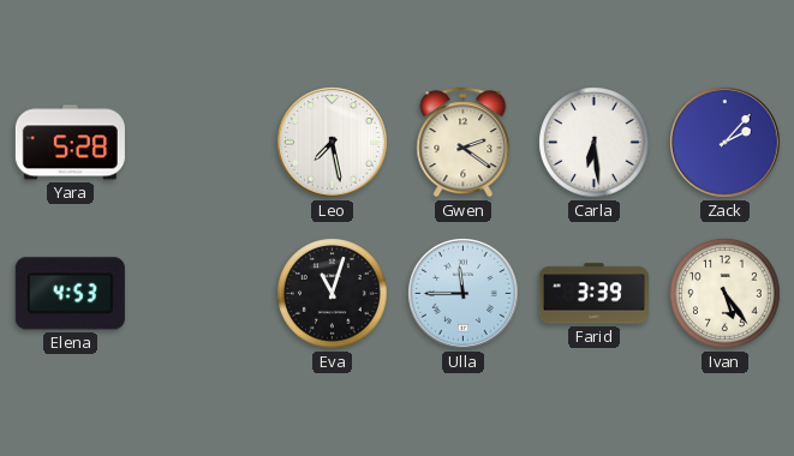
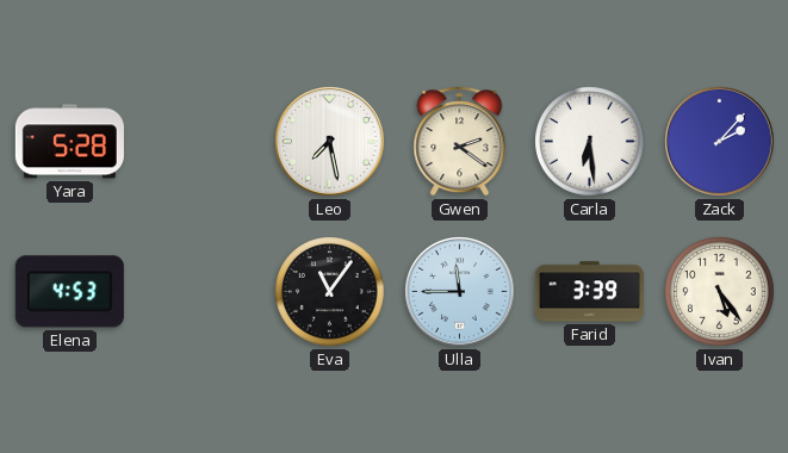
Eva: 11:03 -> 11:06
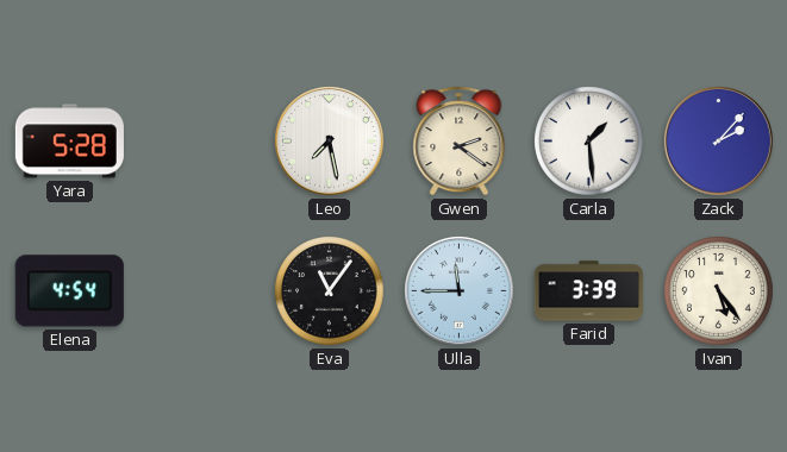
Carla: 6:29 -> 1:29
Elena: 4:53 -> 4:54
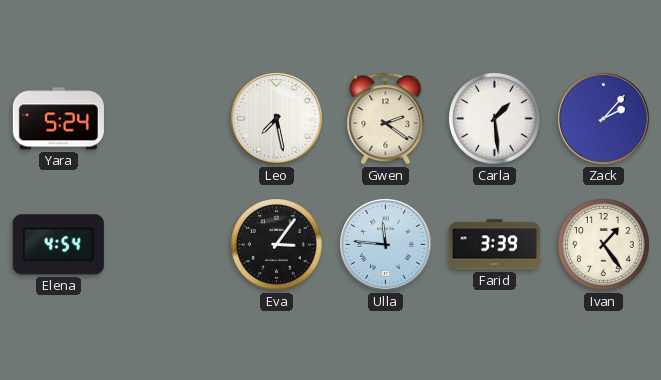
Yara: 5:28 -> 5:24
Eva: 11:06 -> 3:06
Ulla: 11:45 -> 11:46
Ivan: 5:24 -> 1:24
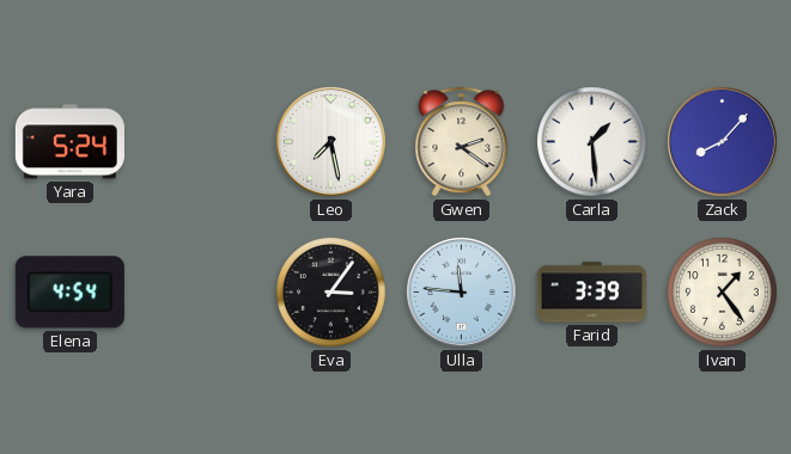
Zack: 2:07 -> 8:07
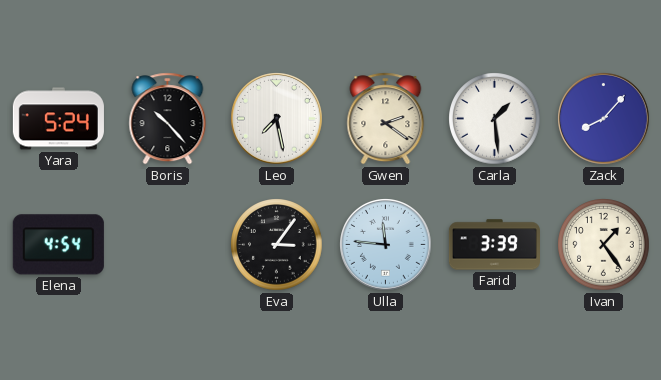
Boris: none -> 10:23
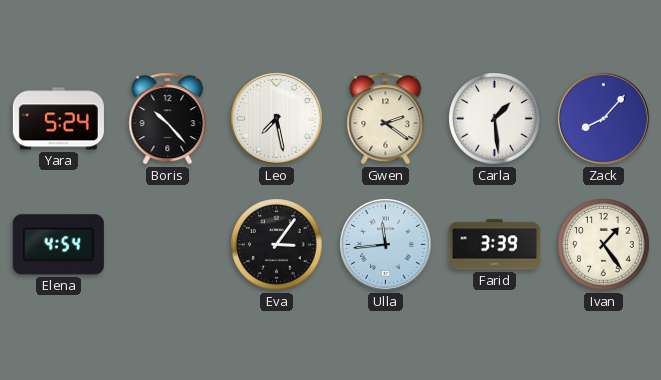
Ulla: 11:46 -> 11:44
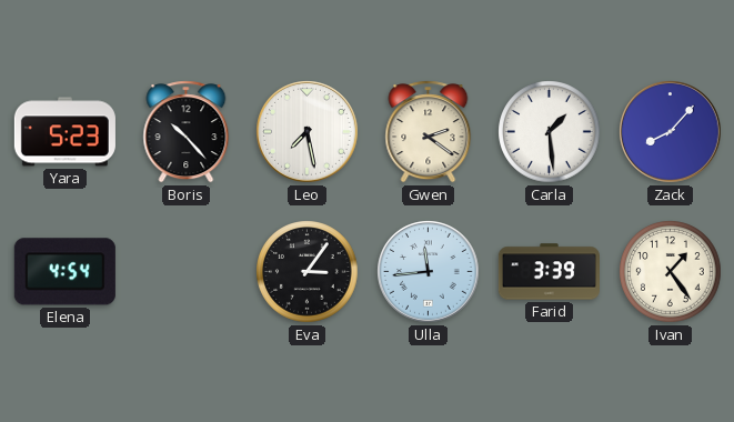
Yara: 5:24 -> 5:23
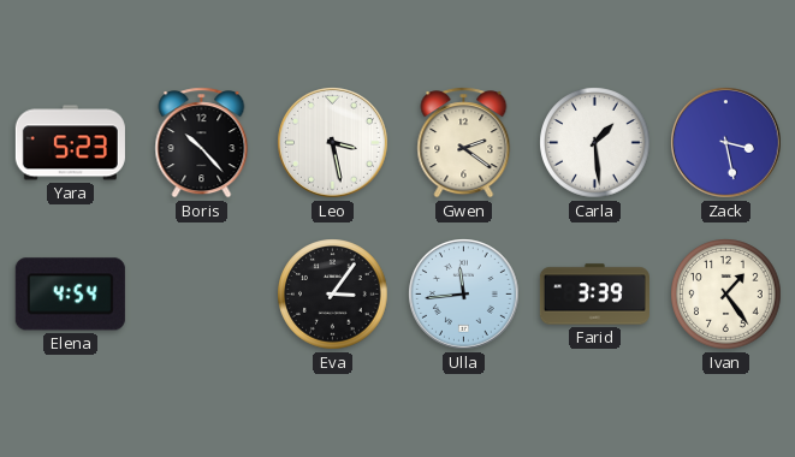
Leo: 7:28 -> 3:28
Zack: 8:07 -> 3:28
